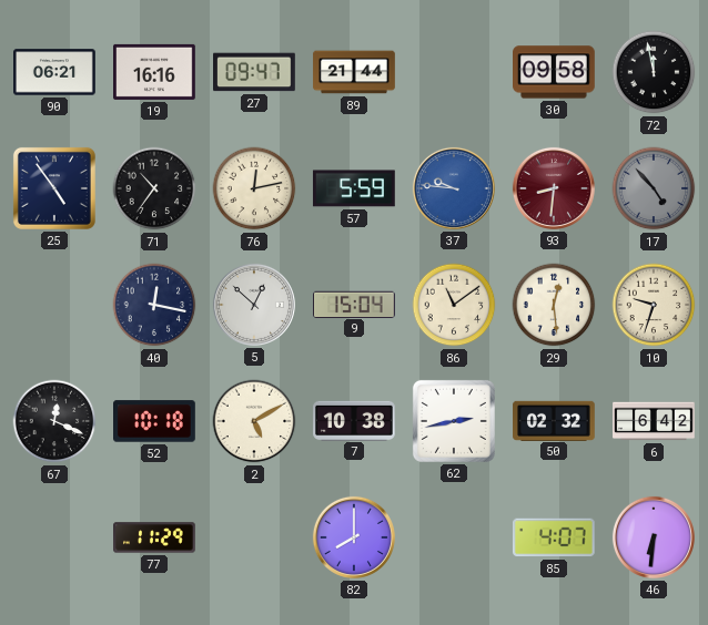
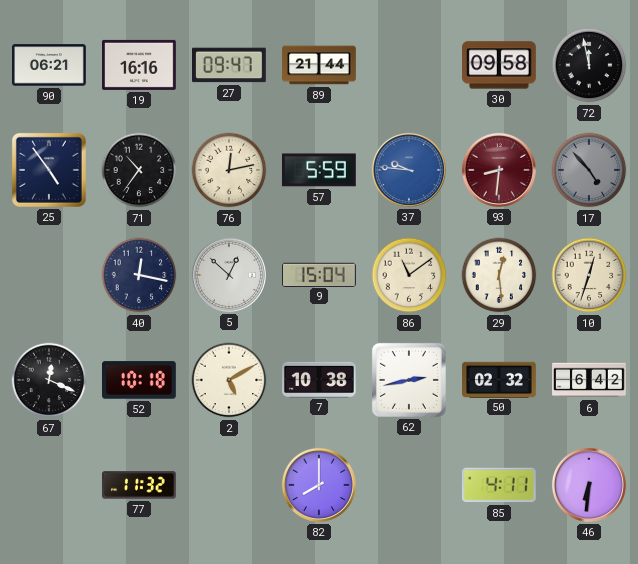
10: 9:33 -> 12:33
77: 11:29 -> 11:32
85: 4:07 -> 4:11
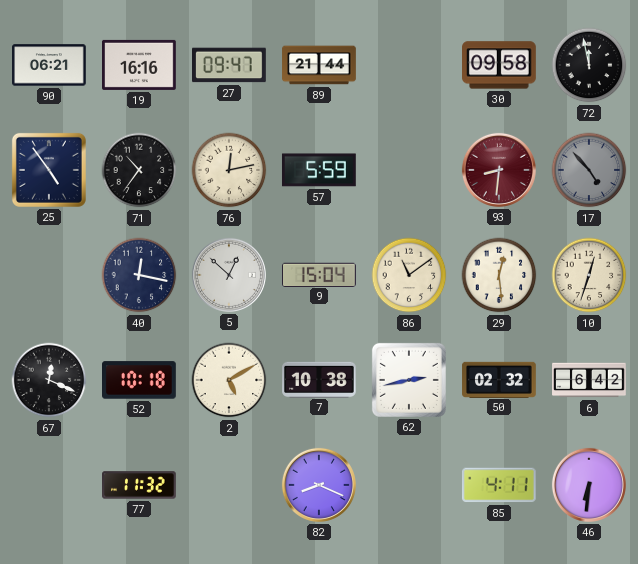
37: 9:46 -> none
82: 8:00 -> 8:19
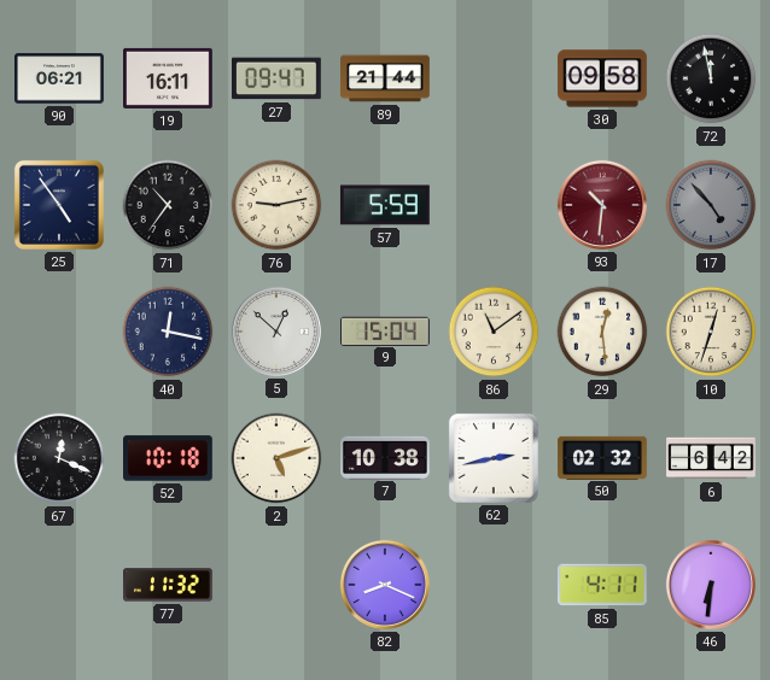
19: 16:16 -> 16:11
76: 12:13 -> 9:13
93: 8:31 -> 10:31
2: 5:10 -> 5:12
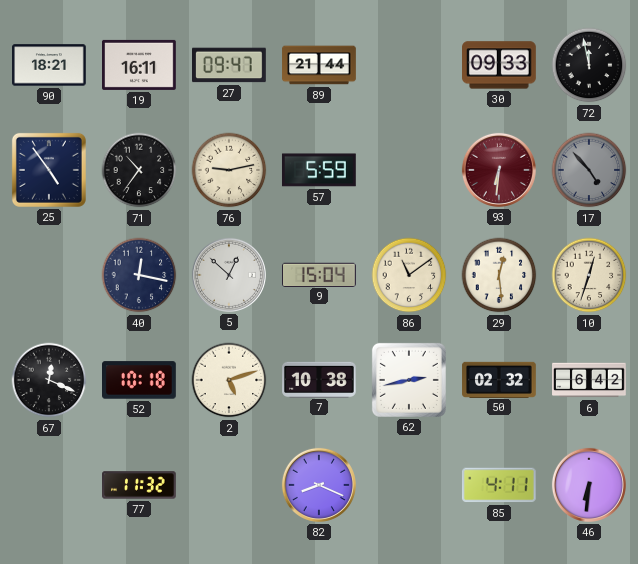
90: 06:21 -> 18:21
30: 09:58 -> 09:33
93: 10:31 -> 6:31
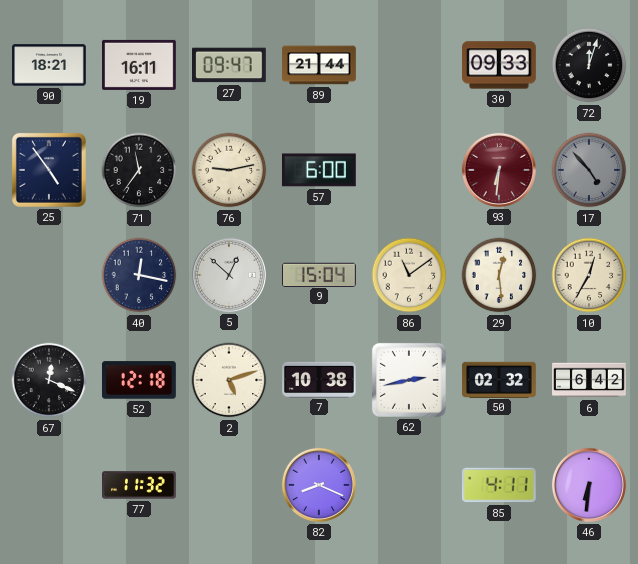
72: 11:58 -> 12:03
71: 10:36 -> 11:36
57: 5:59 -> 6:00
10: 12:33 -> 12:35
52: 10:18 -> 12:18
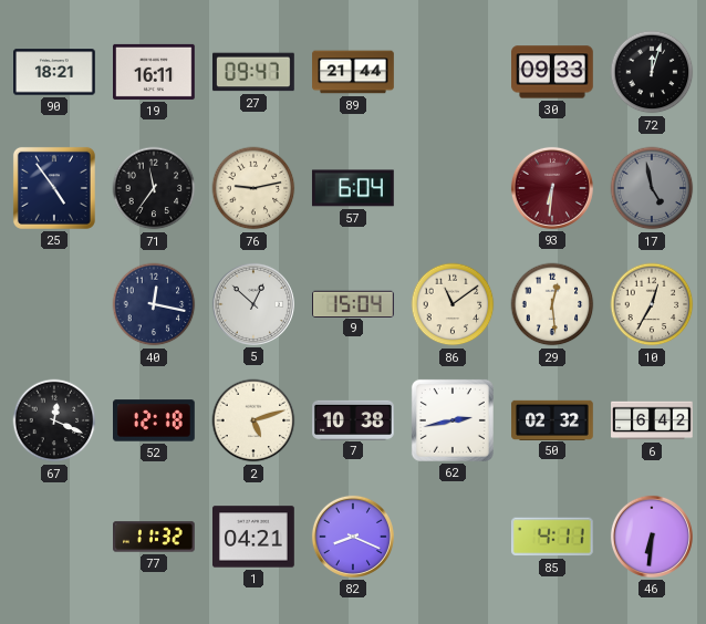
57: 6:00 -> 6:04
17: 4:53 -> 4:58
1: none -> 04:21
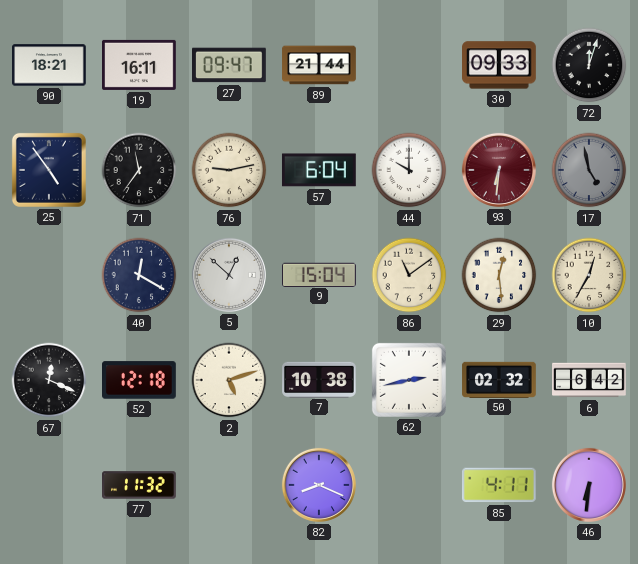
44: none -> 10:00
40: 12:17 -> 12:20
1: 04:21 -> none
